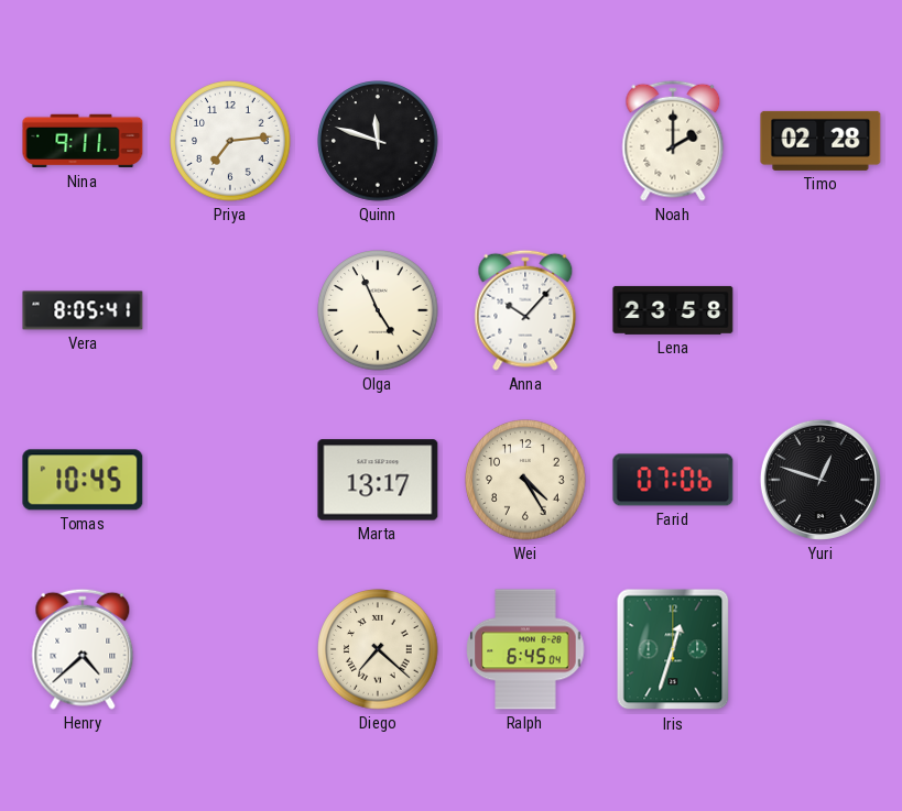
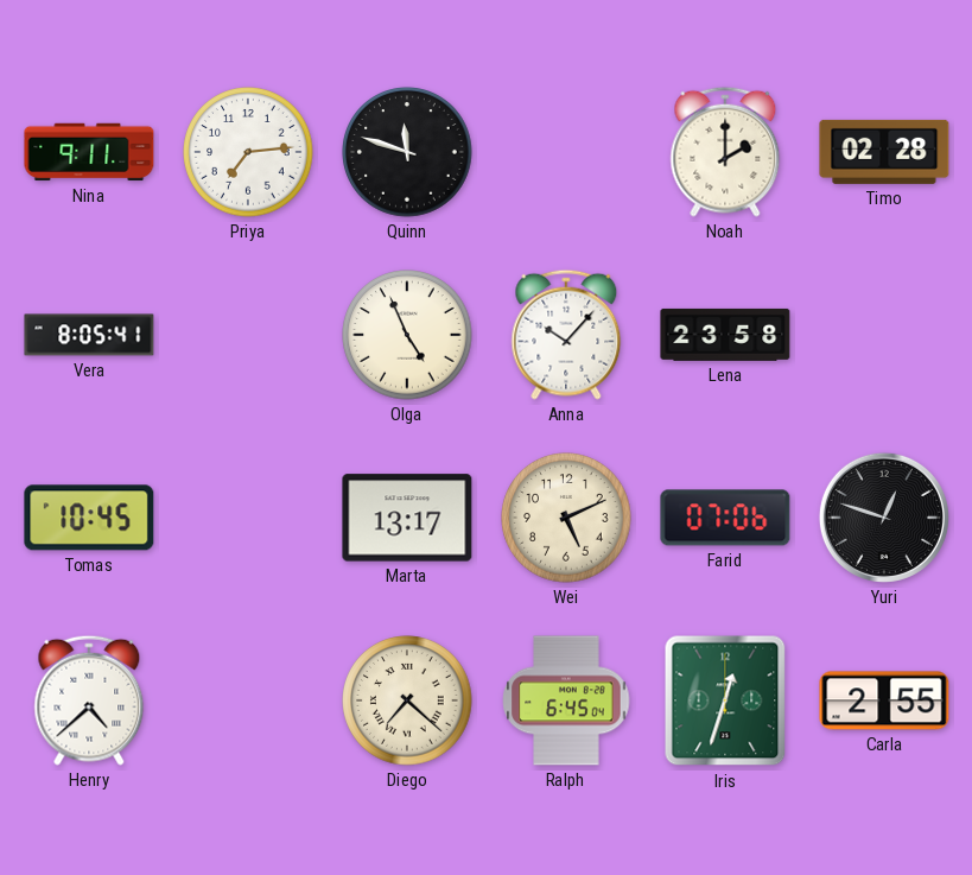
Wei: 4:25 -> 5:11
Carla: none -> 2:55
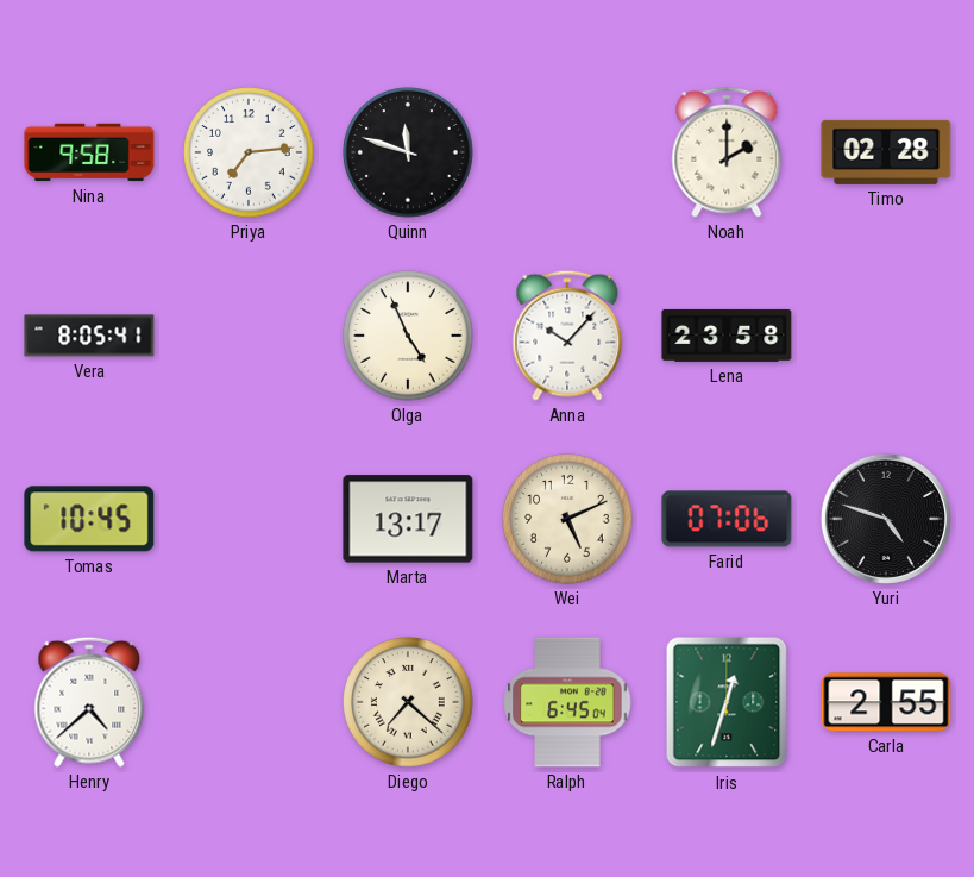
Nina: 9:11 -> 9:58
Yuri: 12:48 -> 4:48
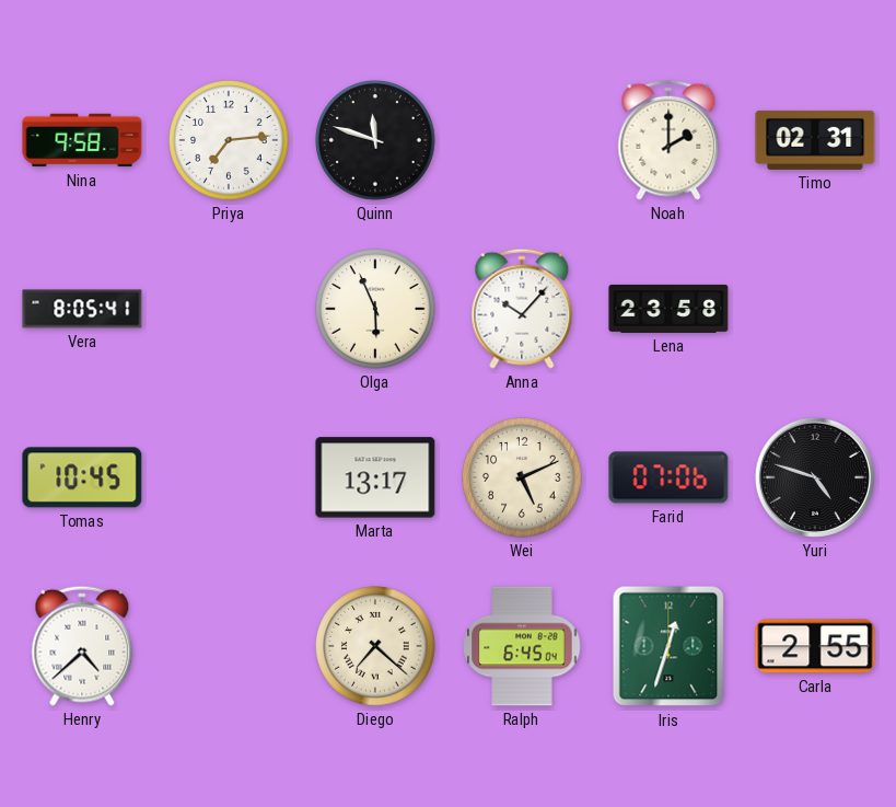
Timo: 02:28 -> 02:31
Olga: 4:56 -> 5:56
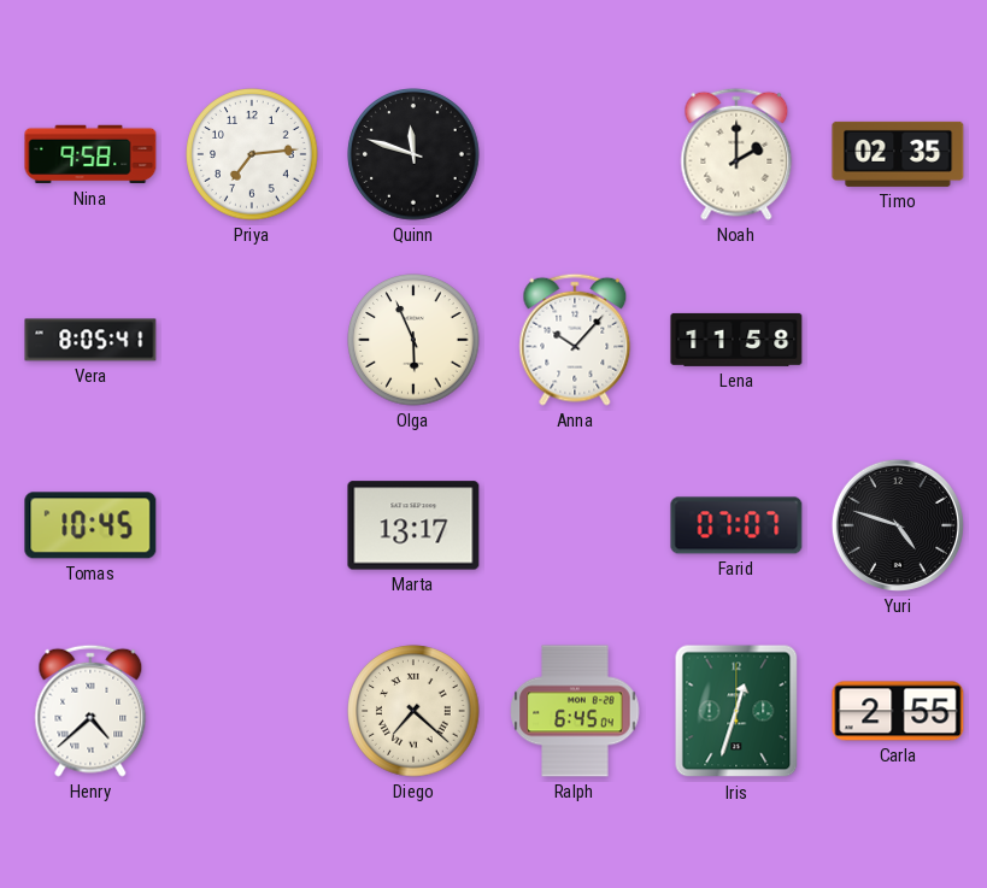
Timo: 02:31 -> 02:35
Lena: 23:58 -> 11:58
Wei: 5:11 -> none
Farid: 07:06 -> 07:07
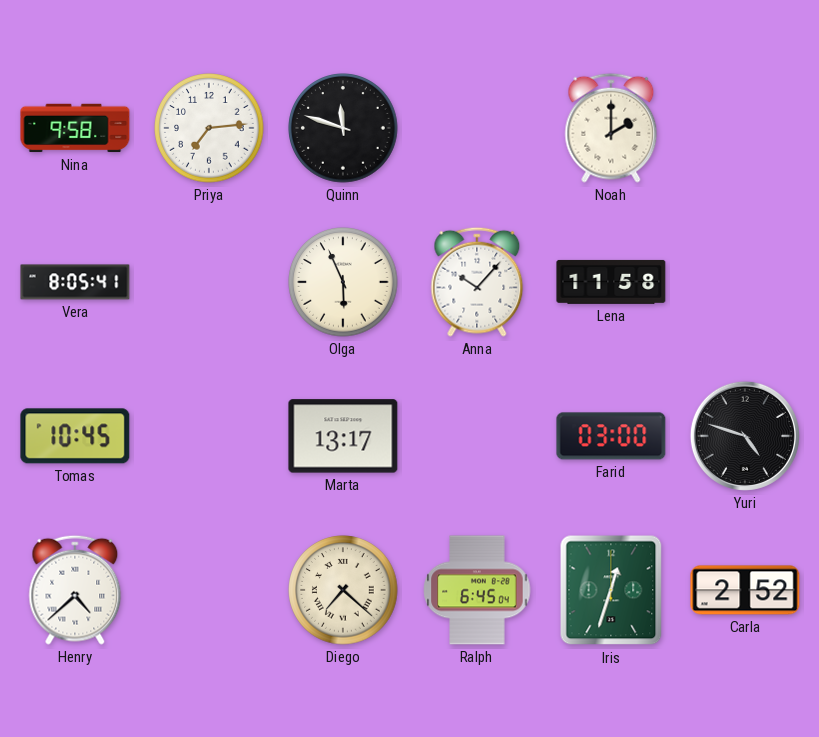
Timo: 02:35 -> none
Farid: 07:07 -> 03:00
Carla: 2:55 -> 2:52
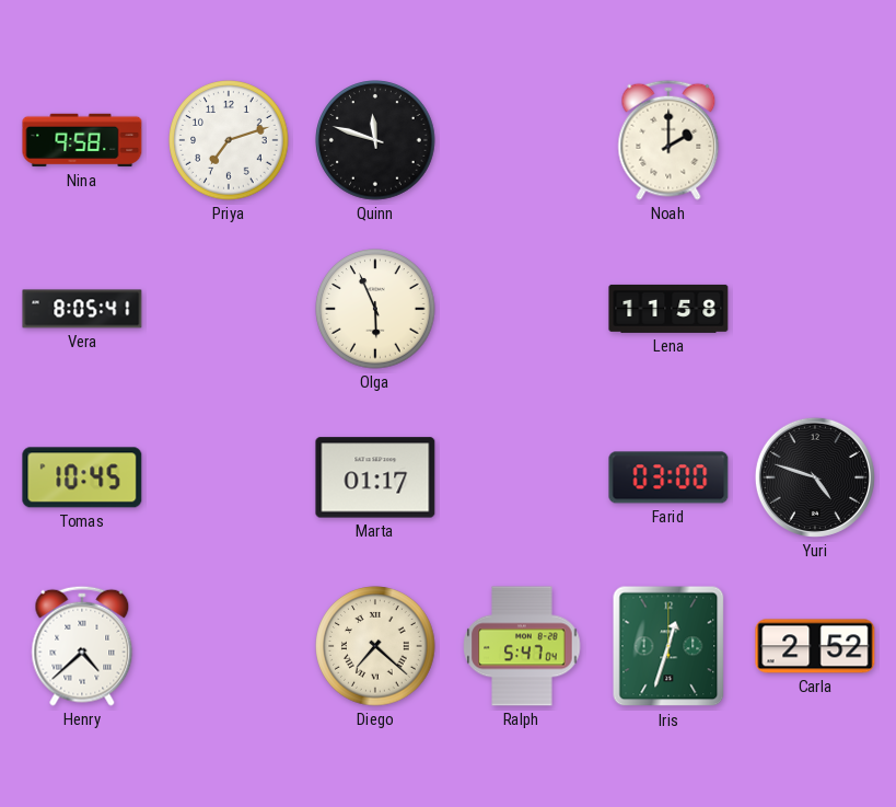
Priya: 7:14 -> 7:12
Anna: 10:07 -> none
Marta: 13:17 -> 01:17
Ralph: 6:45 -> 5:47
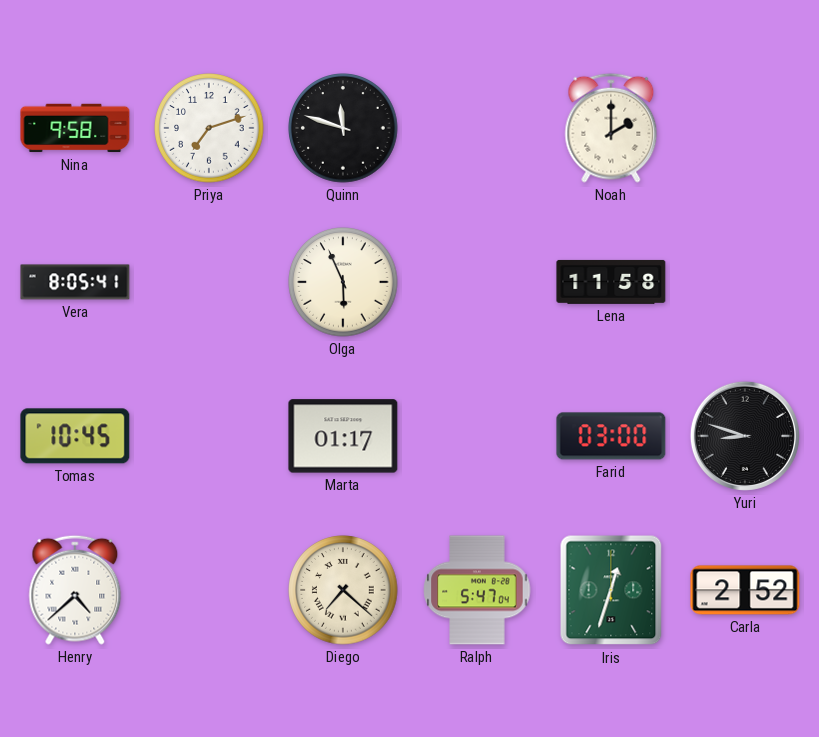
Yuri: 4:48 -> 8:48
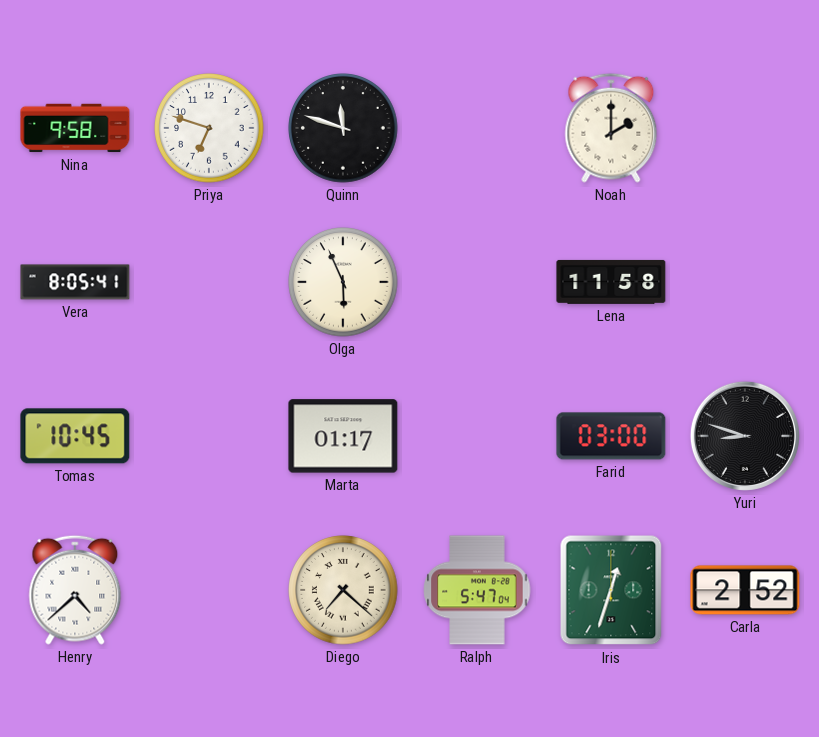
Priya: 7:12 -> 6:48
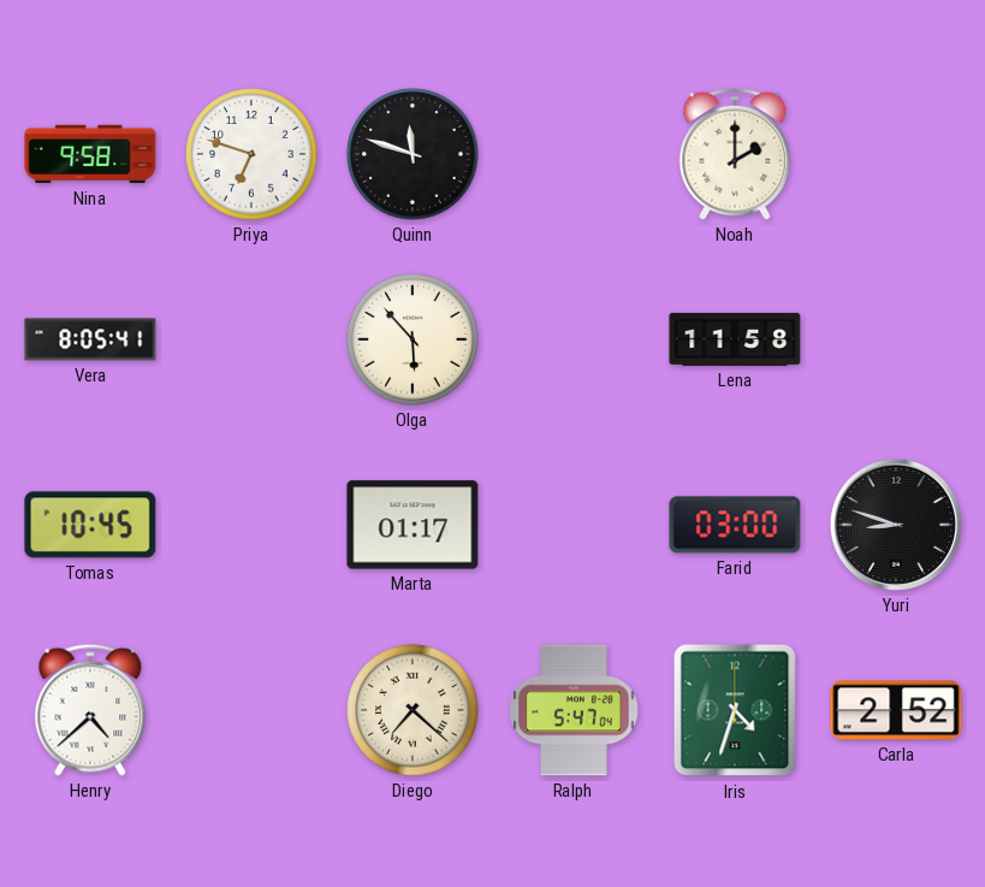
Olga: 5:56 -> 5:53
Iris: 12:33 -> 4:33
